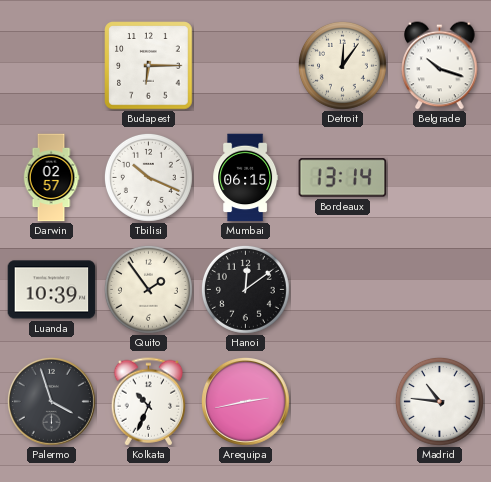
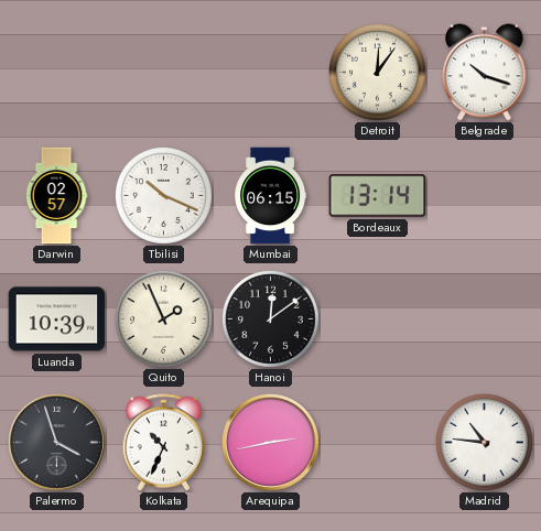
Budapest: 6:15 -> none
Quito: 1:54 -> 1:56
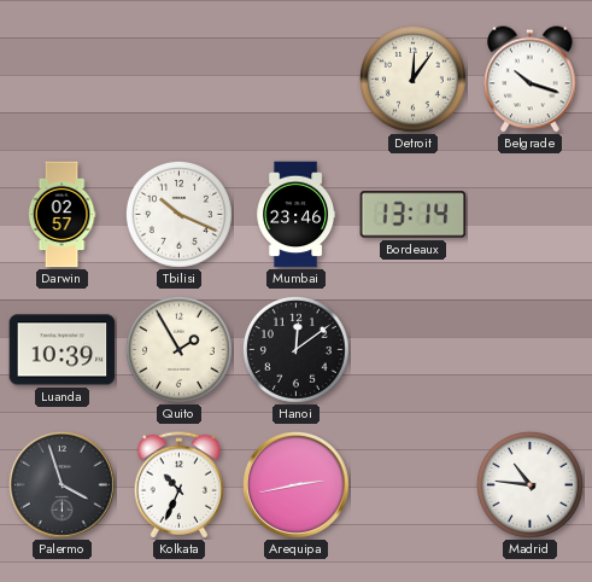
Mumbai: 06:15 -> 23:46
Quito: 1:56 -> 1:55
